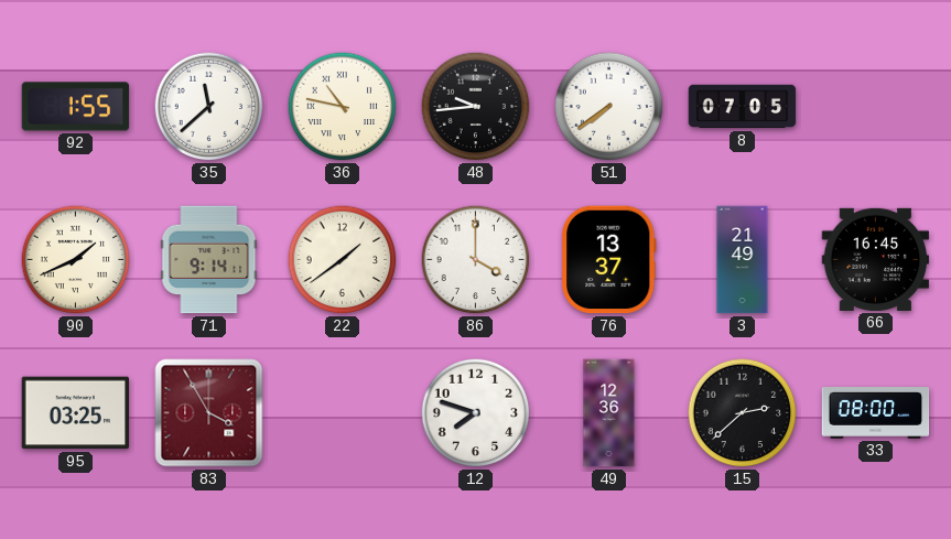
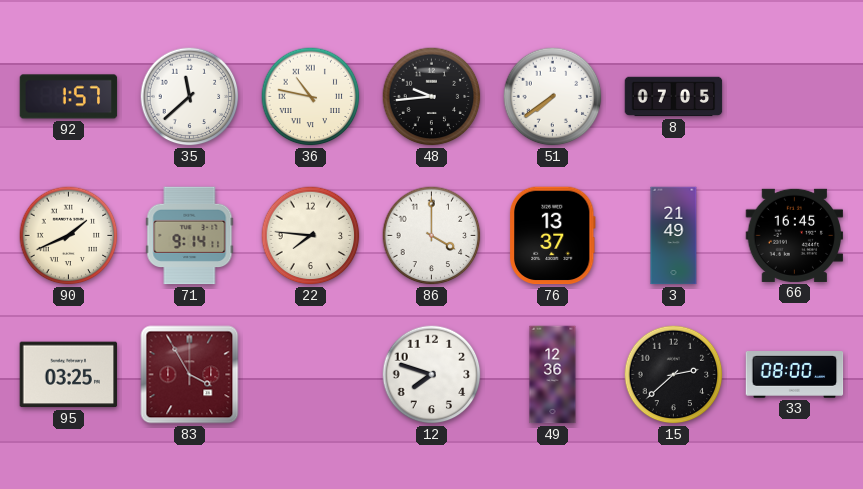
92: 1:55 -> 1:57
22: 1:39 -> 7:46
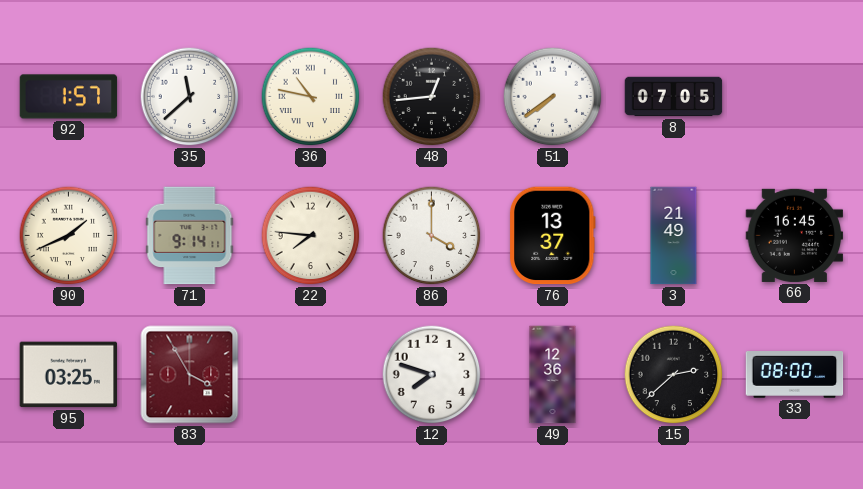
48: 9:44 -> 12:44
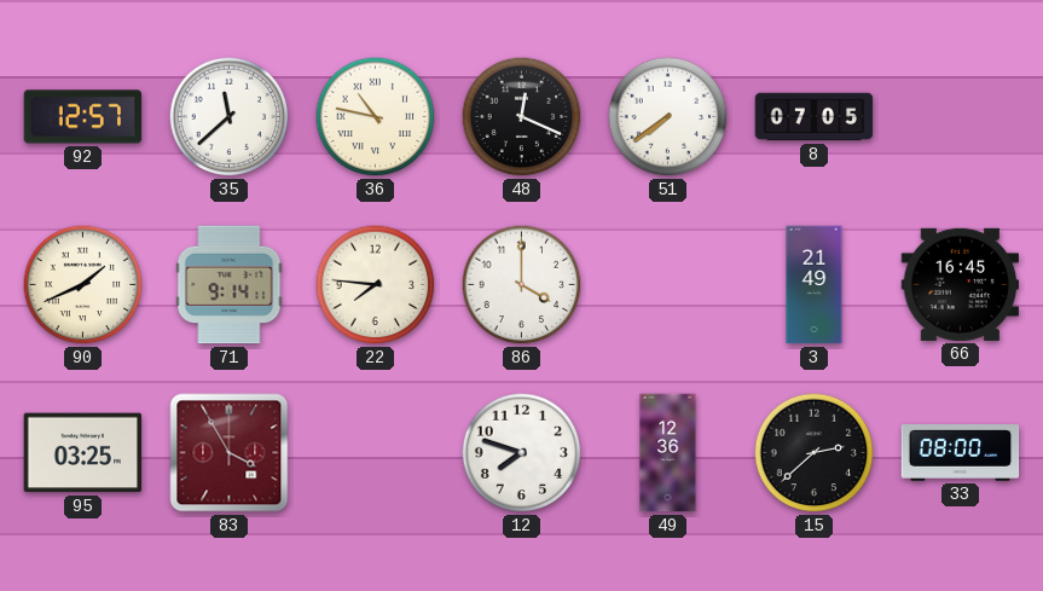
92: 1:57 -> 12:57
48: 12:44 -> 12:19
76: 13:37 -> none
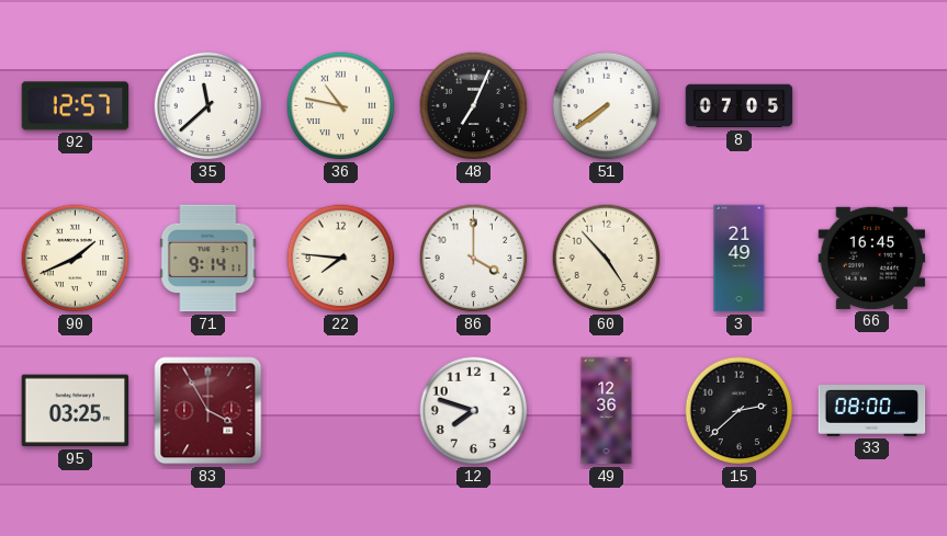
48: 12:19 -> 7:04
60: none -> 4:53
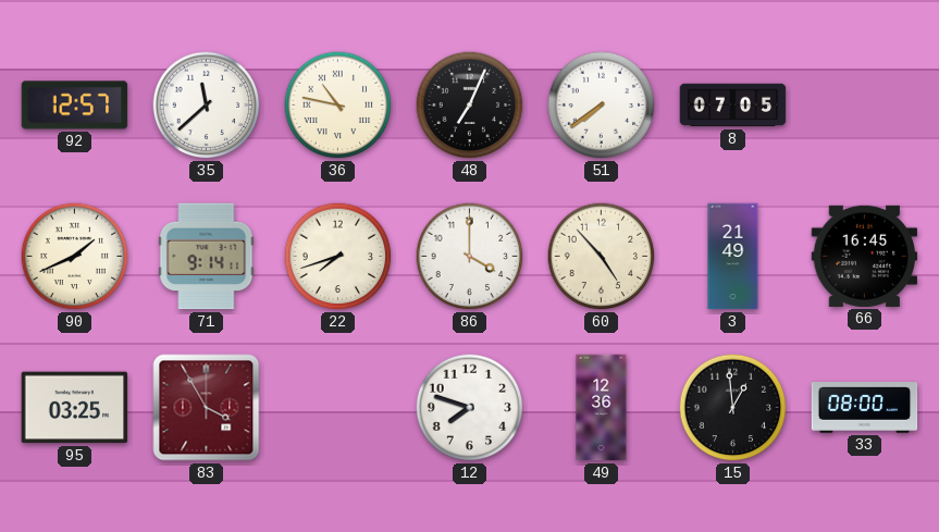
22: 7:46 -> 7:42
15: 2:38 -> 12:59
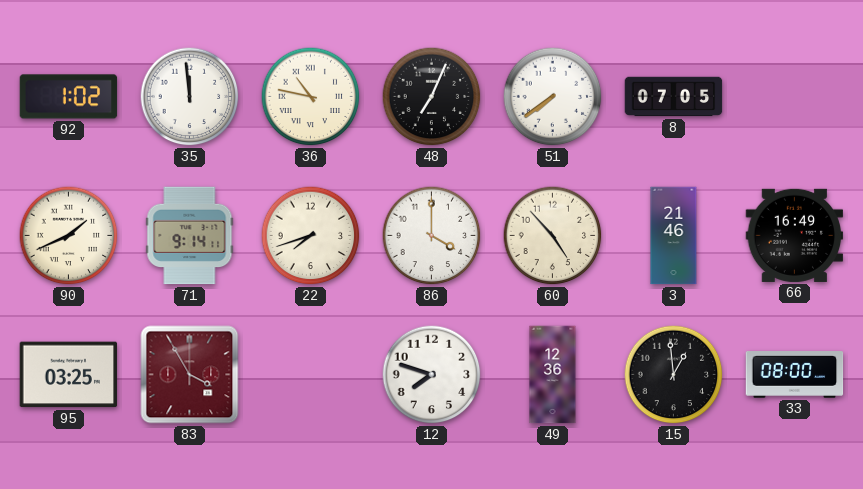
92: 12:57 -> 1:02
35: 11:38 -> 11:59
3: 21:49 -> 21:46
66: 16:45 -> 16:49
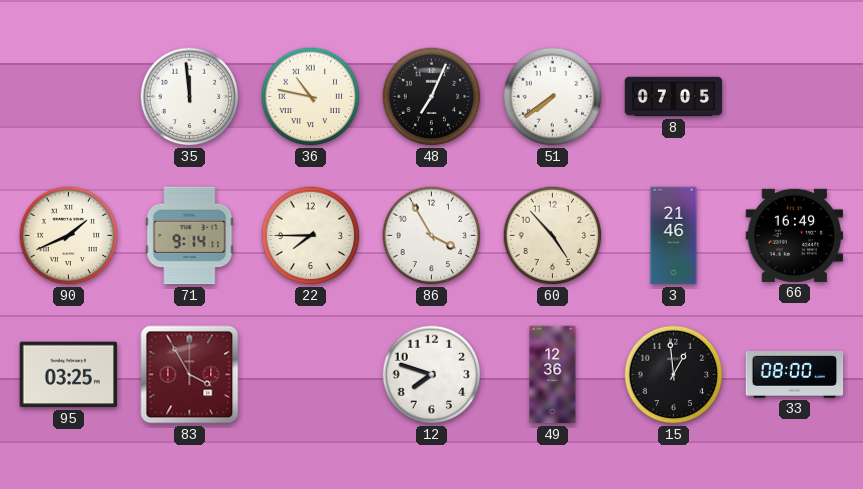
92: 1:02 -> none
22: 7:42 -> 7:45
86: 4:00 -> 3:55
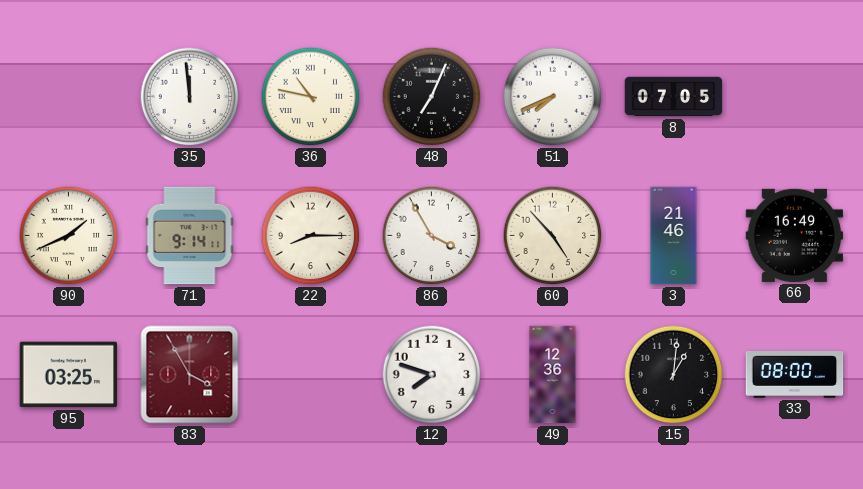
51: 7:39 -> 7:41
22: 7:45 -> 8:15
15: 12:59 -> 1:01
